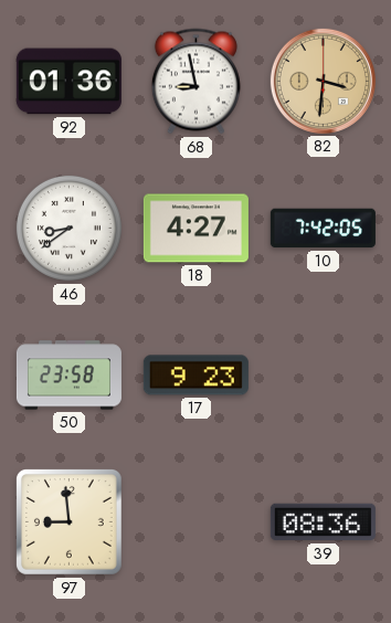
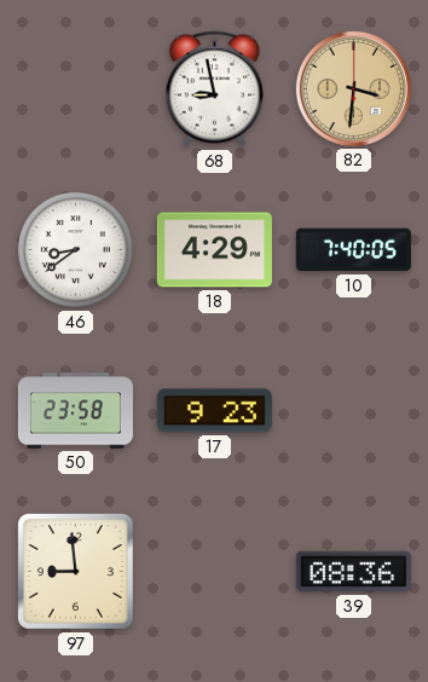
92: 01:36 -> none
18: 4:27 -> 4:29
10: 7:42 -> 7:40
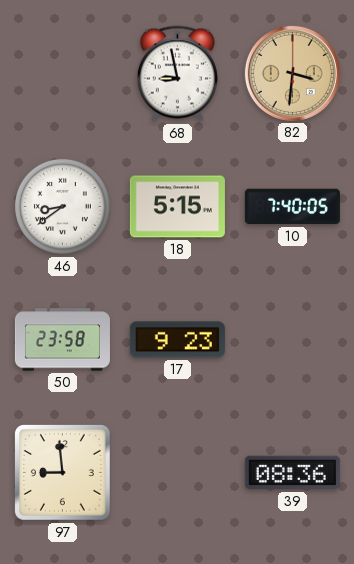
18: 4:29 -> 5:15
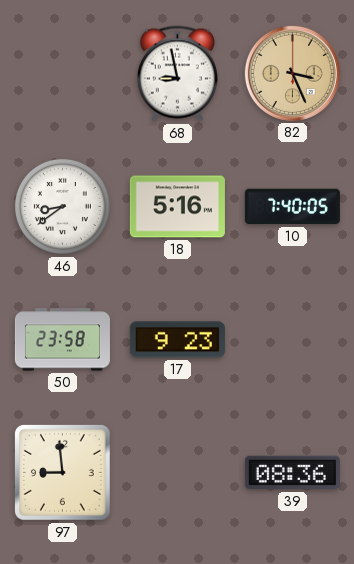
82: 3:31 -> 3:26
18: 5:15 -> 5:16
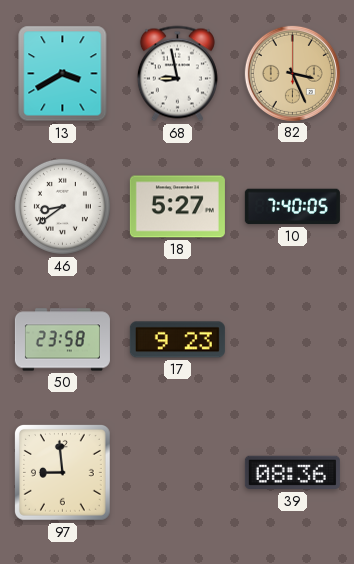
13: none -> 3:40
18: 5:16 -> 5:27
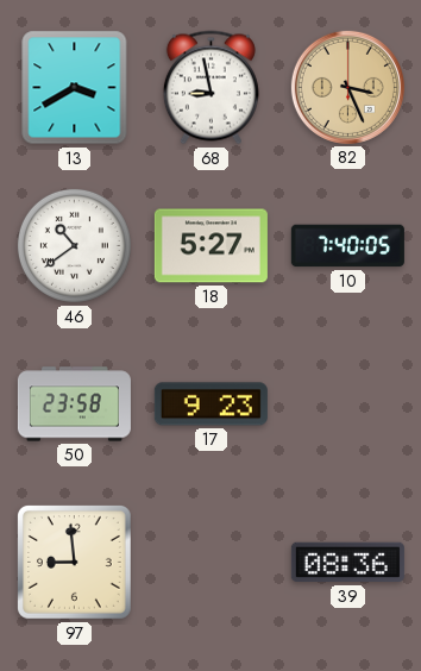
46: 8:39 -> 10:39
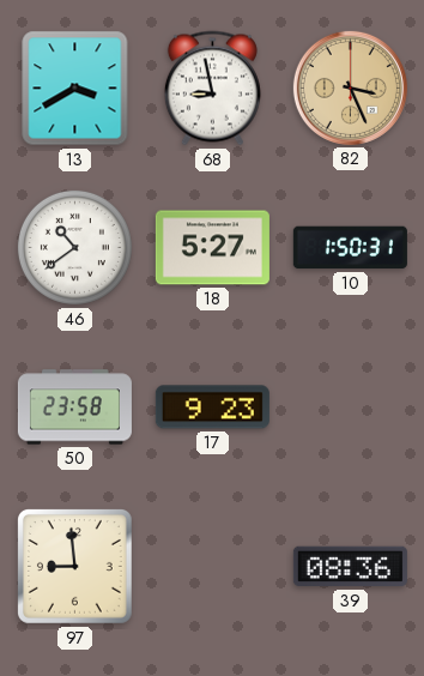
10: 7:40 -> 1:50
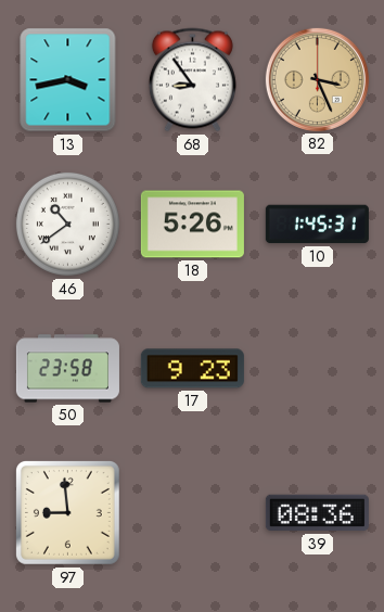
13: 3:40 -> 3:43
68: 8:58 -> 8:54
18: 5:27 -> 5:26
10: 1:50 -> 1:45
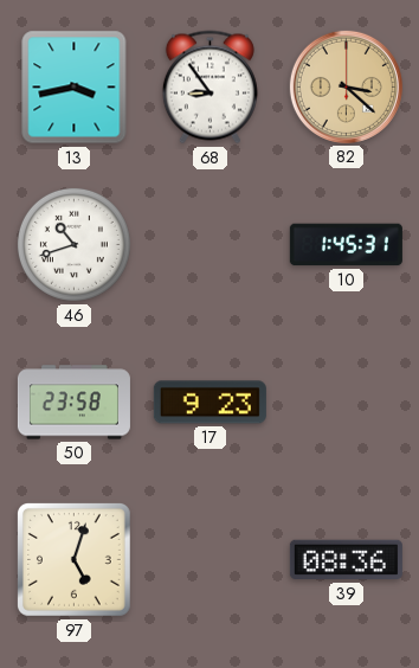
82: 3:26 -> 3:22
46: 10:39 -> 10:42
18: 5:26 -> none
97: 8:59 -> 5:03
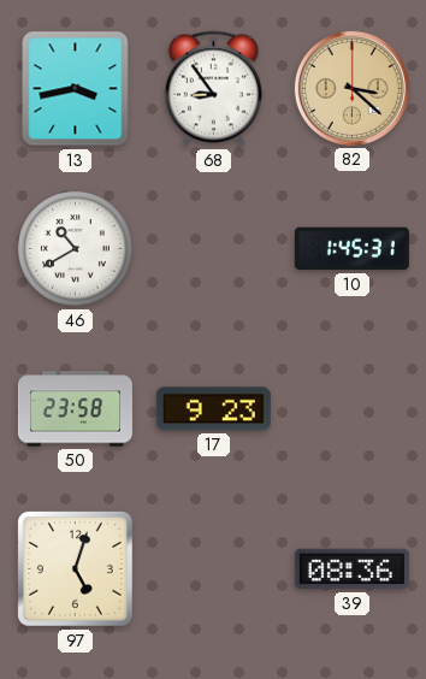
46: 10:42 -> 10:40
